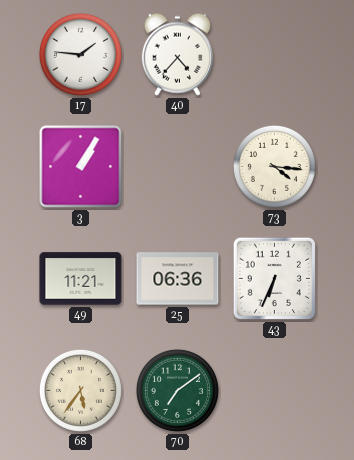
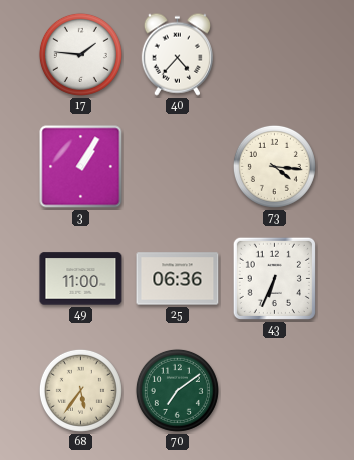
49: 11:21 -> 11:00
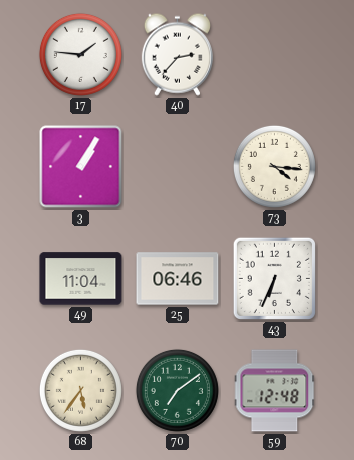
40: 4:37 -> 2:37
49: 11:00 -> 11:04
25: 06:36 -> 06:46
59: none -> 12:48
